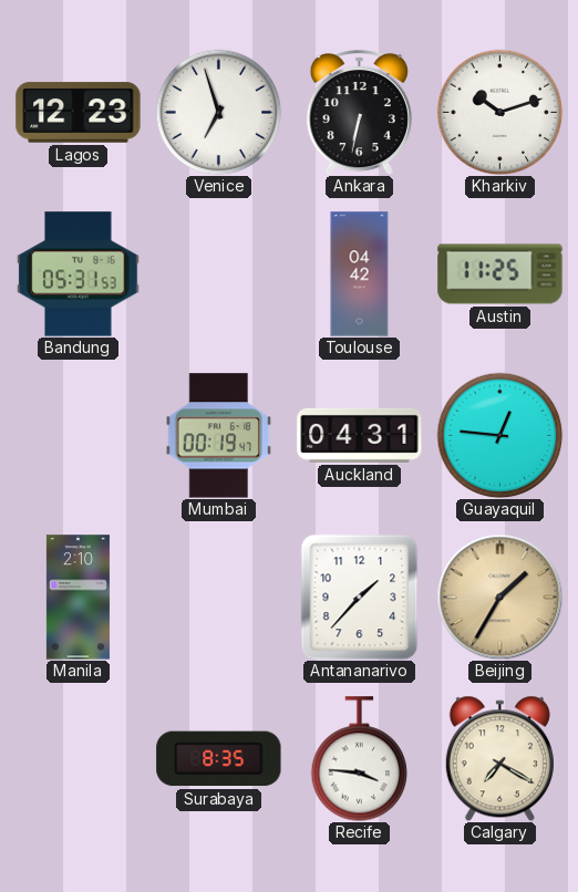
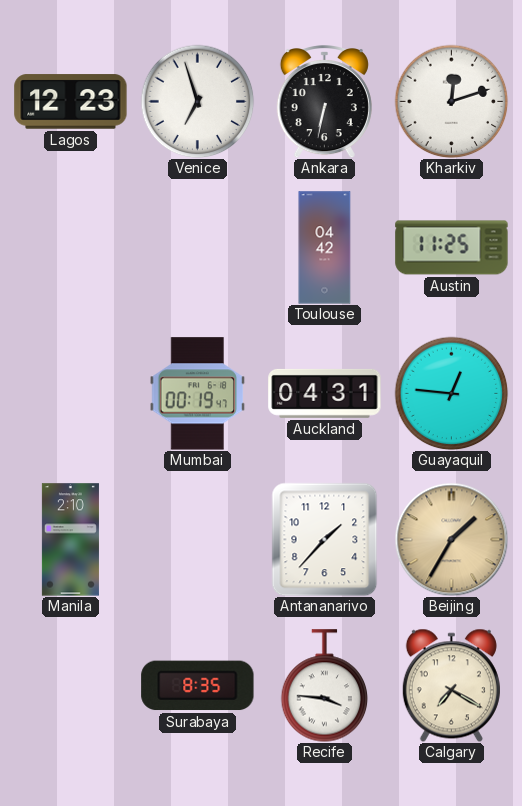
Kharkiv: 10:12 -> 12:12
Bandung: 05:31 -> none
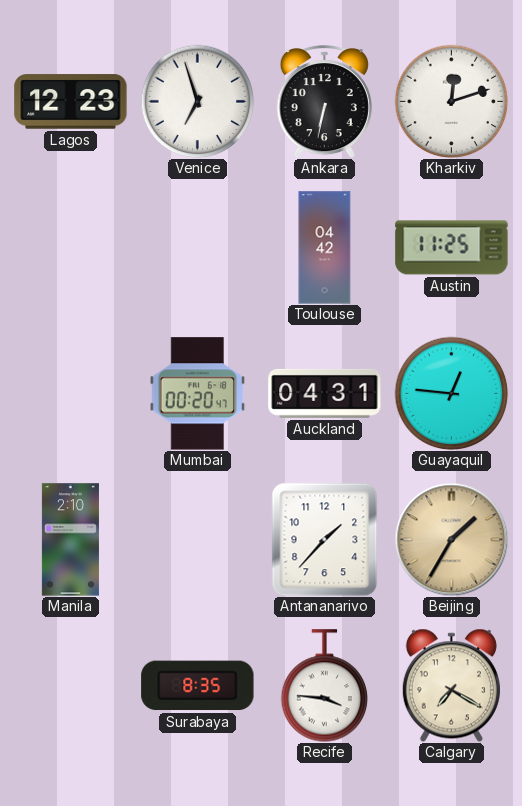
Mumbai: 00:19 -> 00:20
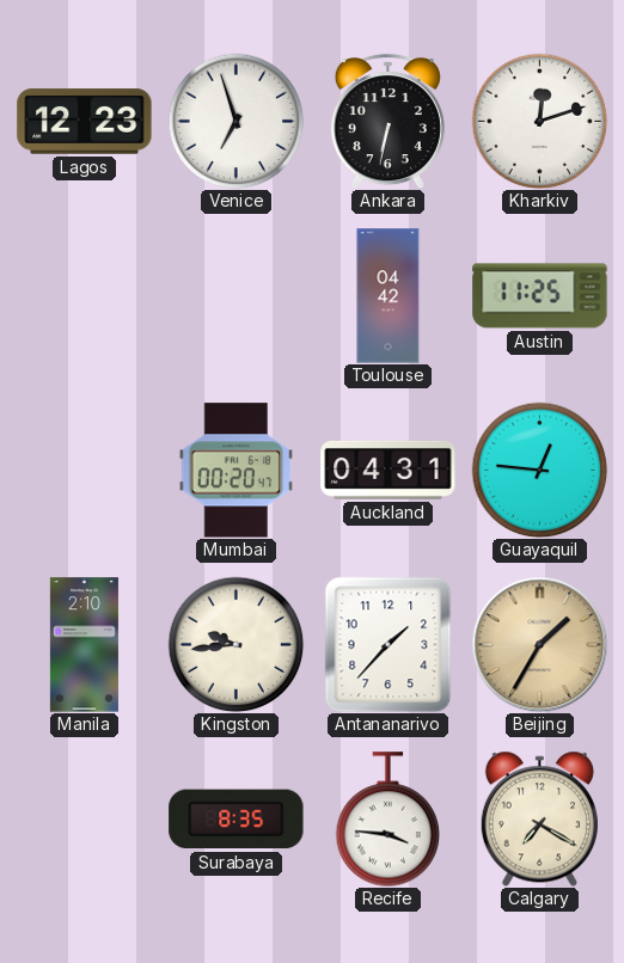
Kingston: none -> 9:44
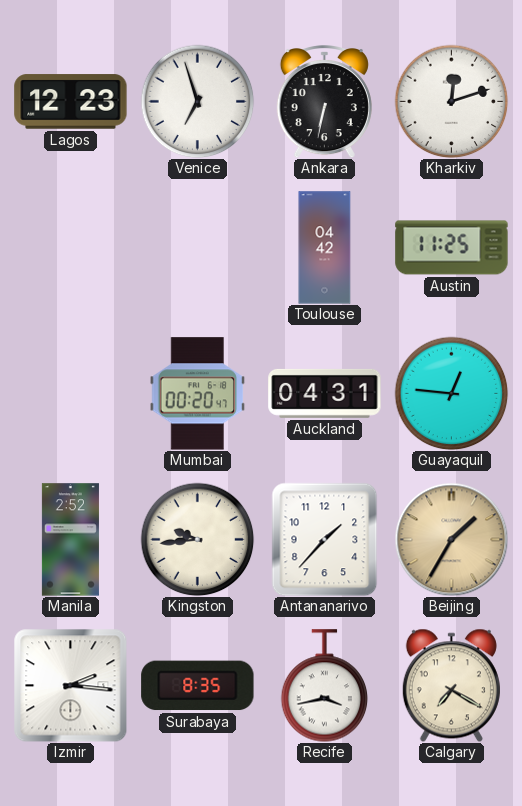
Manila: 2:10 -> 2:52
Izmir: none -> 2:16
Recife: 3:46 -> 3:43
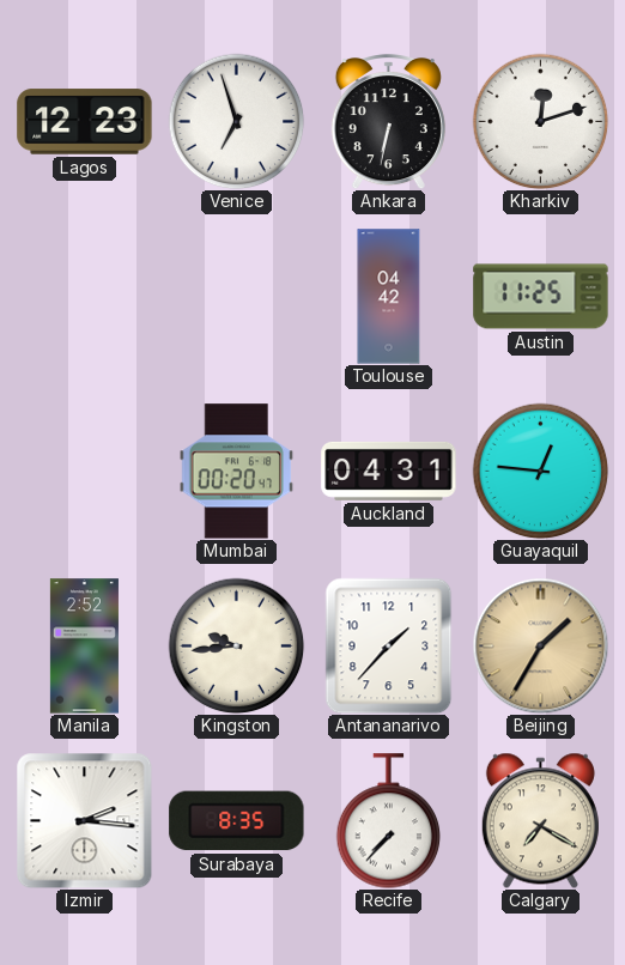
Recife: 3:43 -> 7:37
